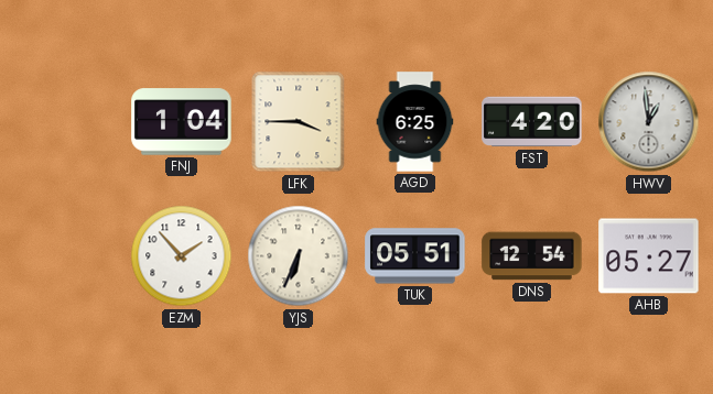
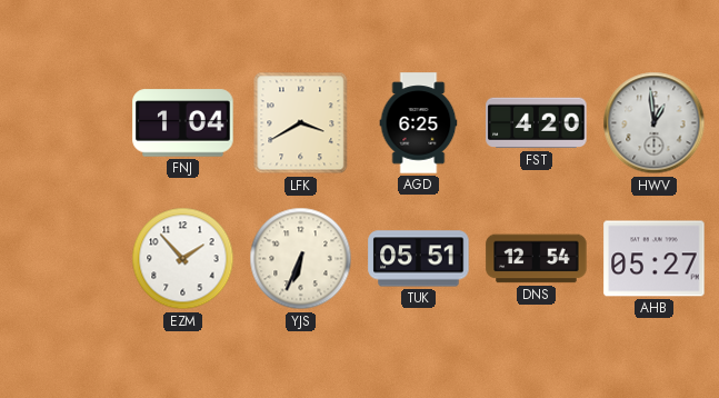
LFK: 3:45 -> 3:40
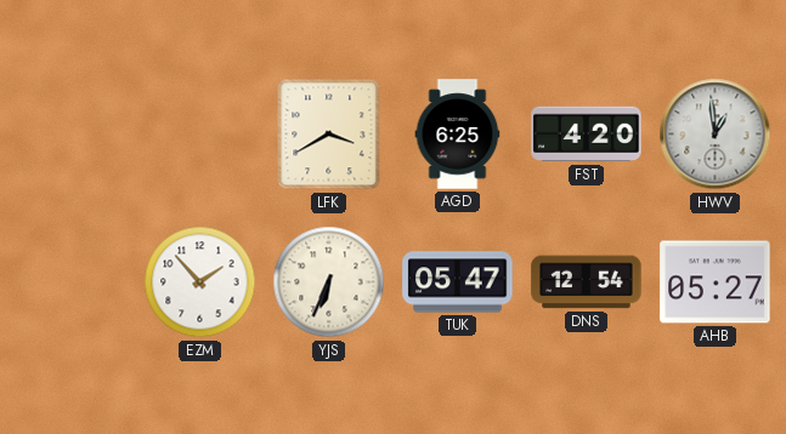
FNJ: 1:04 -> none
TUK: 05:51 -> 05:47
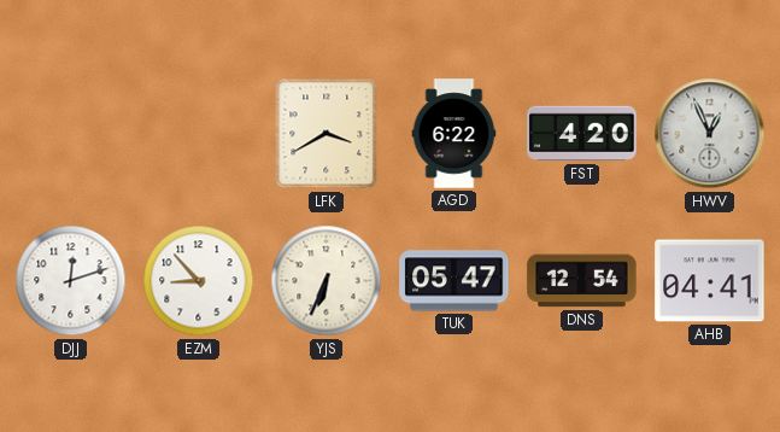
AGD: 6:25 -> 6:22
HWV: 12:59 -> 12:56
DJJ: none -> 12:12
EZM: 1:53 -> 8:53
AHB: 05:27 -> 04:41
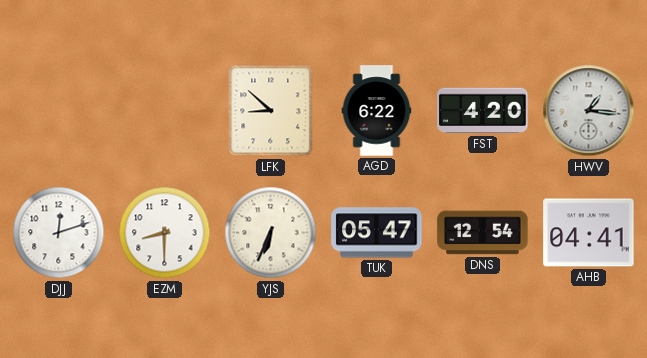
LFK: 3:40 -> 8:52
HWV: 12:56 -> 1:16
EZM: 8:53 -> 8:30
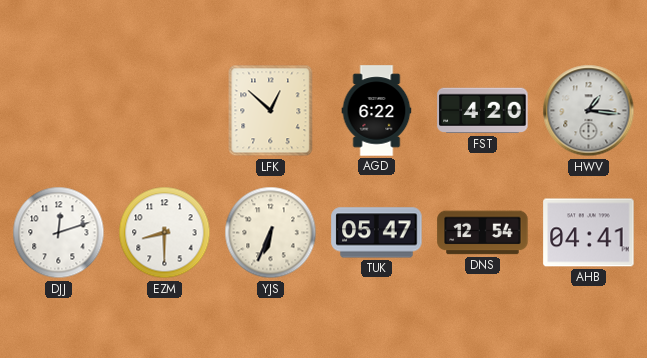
LFK: 8:52 -> 12:52
